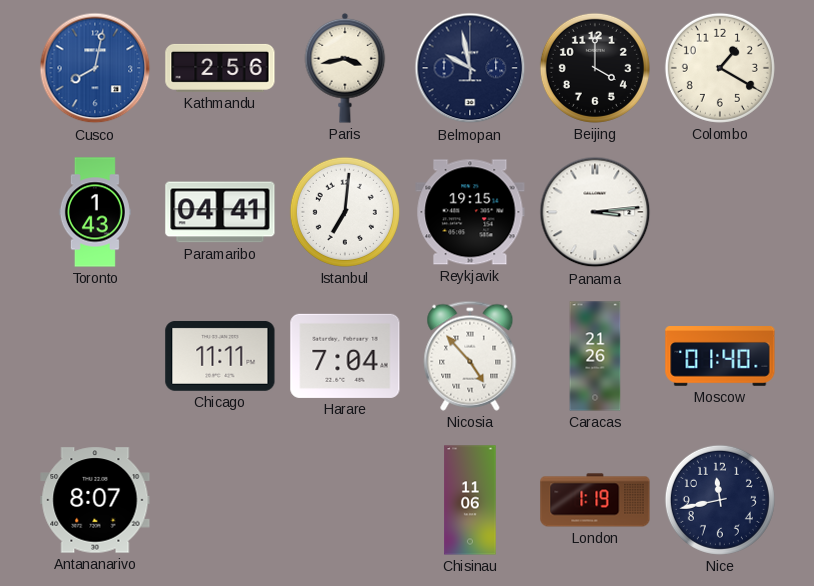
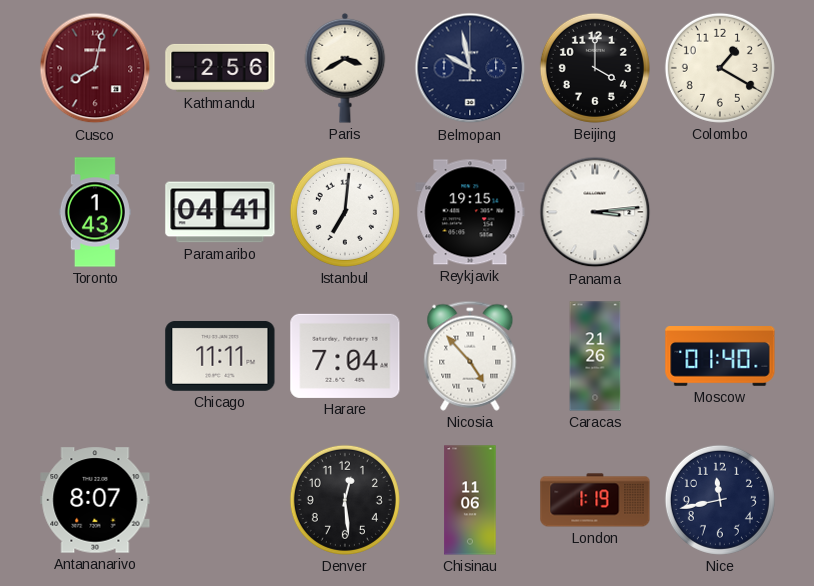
Cusco dial: blue -> burgundy
Paris: 3:43 -> 3:40
Denver: none -> 12:29
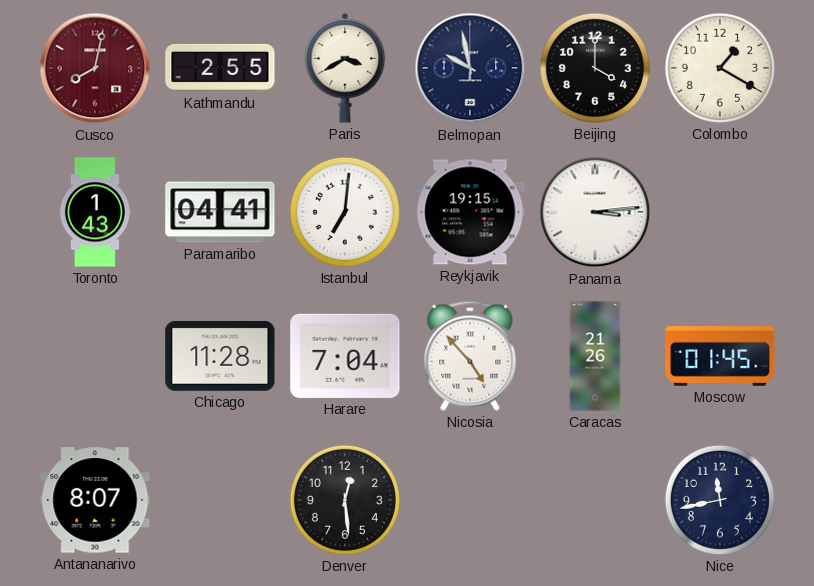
Kathmandu: 2:56 -> 2:55
Chicago: 11:11 -> 11:28
Moscow: 01:40 -> 01:45
Chisinau: 11:06 -> none
London: 1:19 -> none
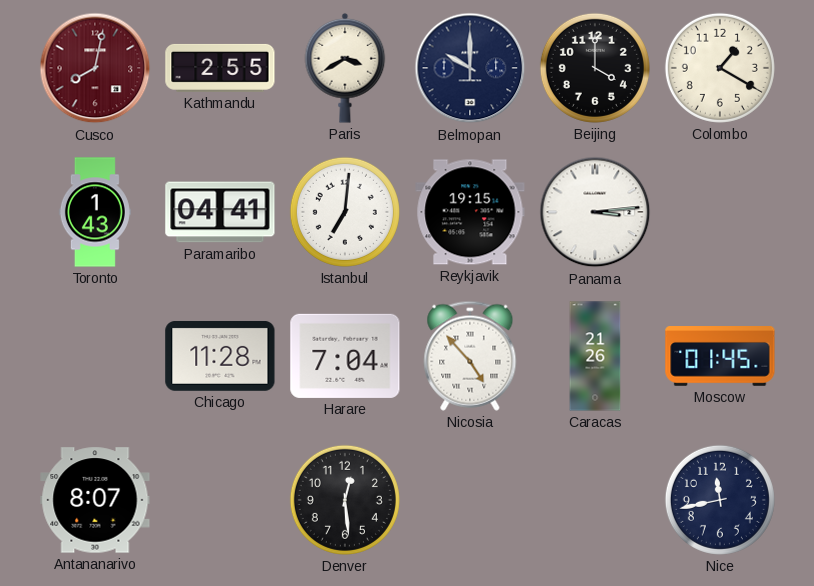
Belmopan: 9:58 -> 10:00
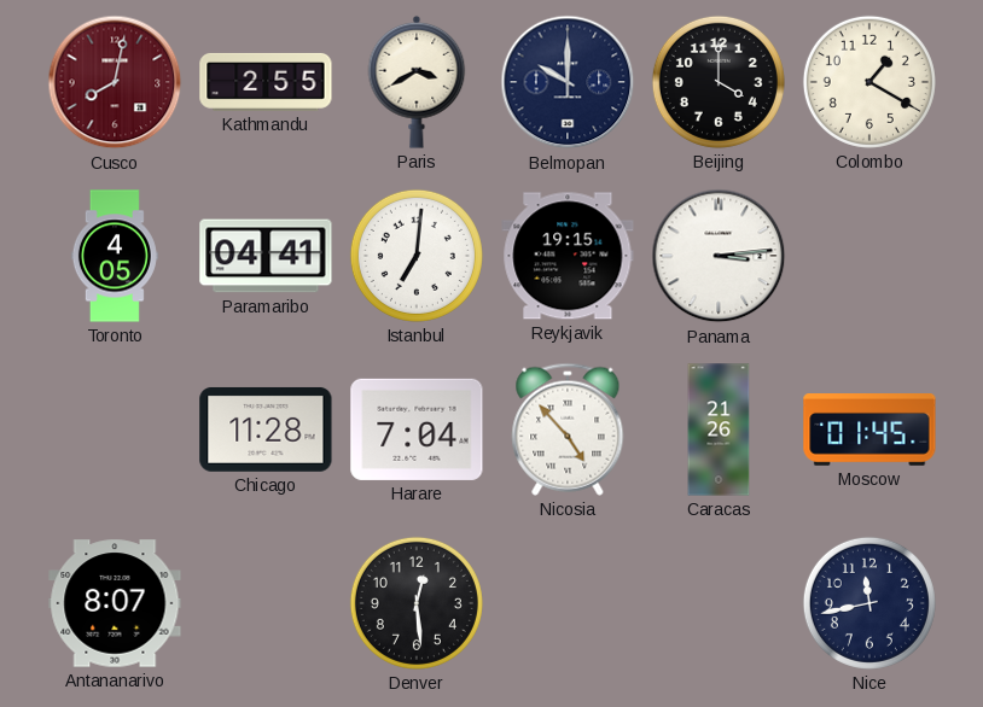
Toronto: 1:43 -> 4:05
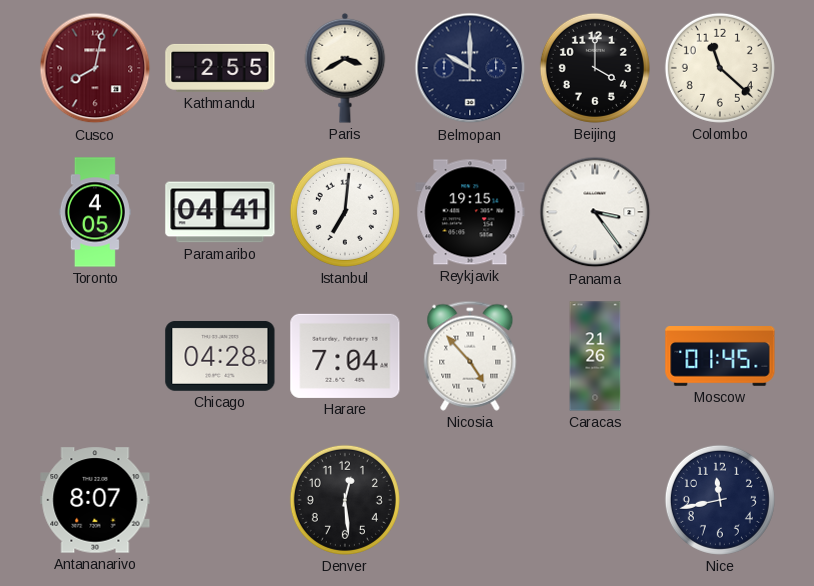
Colombo: 1:20 -> 11:22
Panama: 3:14 -> 3:24
Chicago: 11:28 -> 04:28
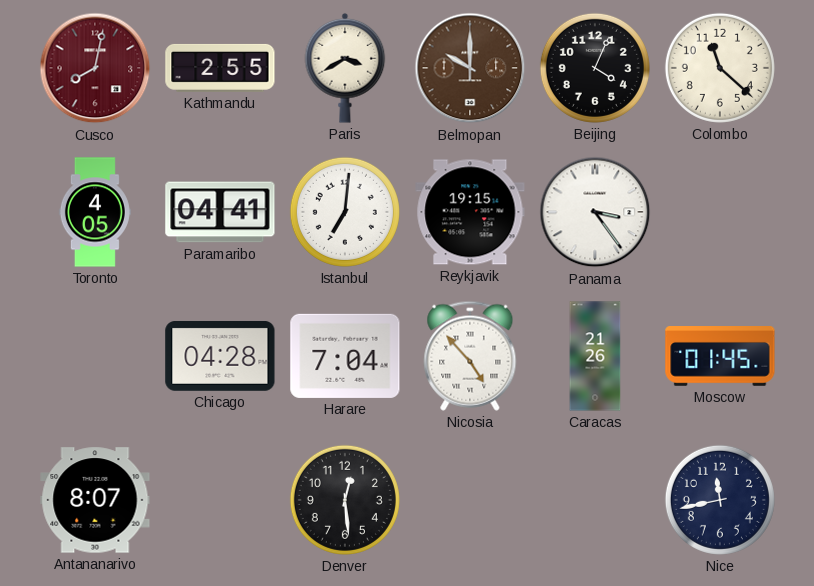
Belmopan dial: navy -> brown
Beijing: 4:00 -> 4:04
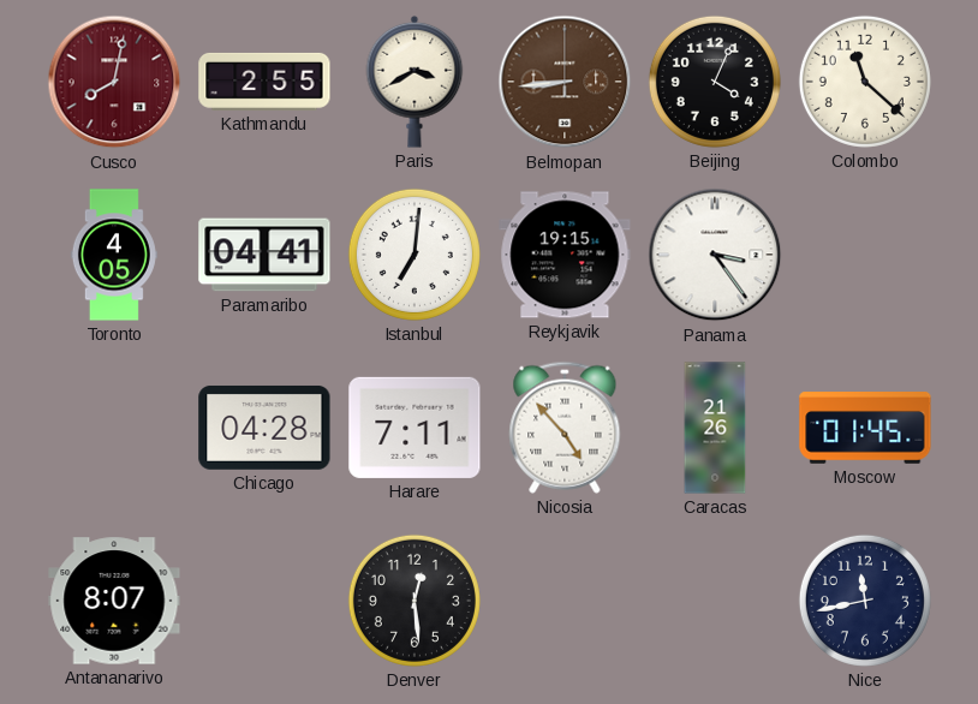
Belmopan: 10:00 -> 8:44
Harare: 7:04 -> 7:11
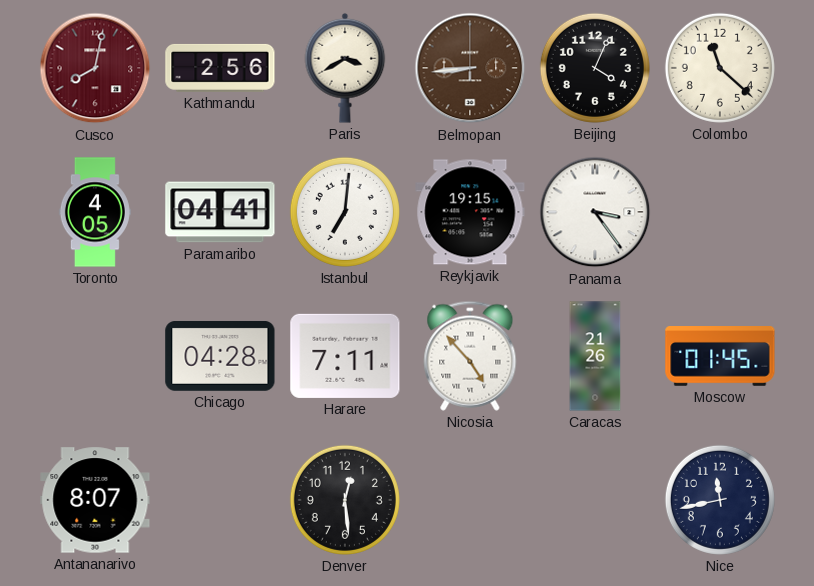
Kathmandu: 2:55 -> 2:56
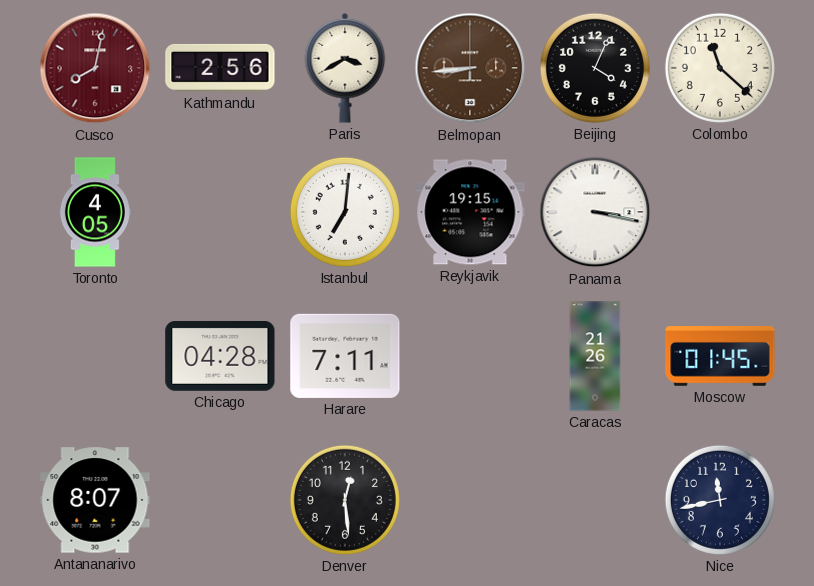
Paramaribo: 04:41 -> none
Panama: 3:24 -> 3:17
Nicosia: 4:53 -> none
